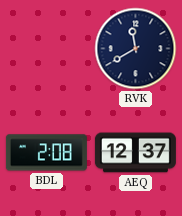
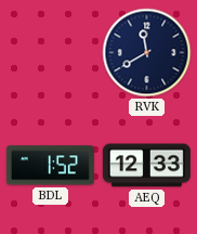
BDL: 2:08 -> 1:52
AEQ: 12:37 -> 12:33
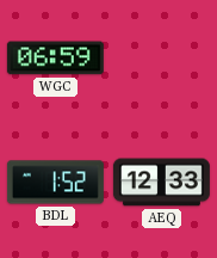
WGC: none -> 06:59
RVK: 11:40 -> none
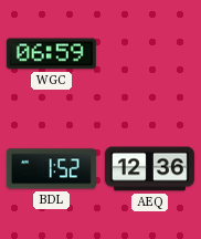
AEQ: 12:33 -> 12:36
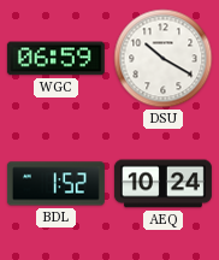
DSU: none -> 10:20
AEQ: 12:36 -> 10:24
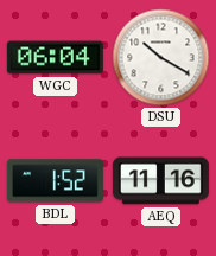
WGC: 06:59 -> 06:04
AEQ: 10:24 -> 11:16
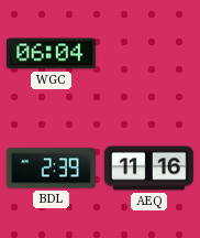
DSU: 10:20 -> none
BDL: 1:52 -> 2:39
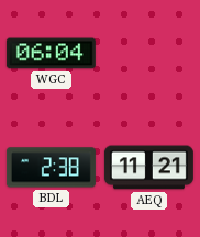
BDL: 2:39 -> 2:38
AEQ: 11:16 -> 11:21
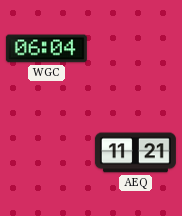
BDL: 2:38 -> none
